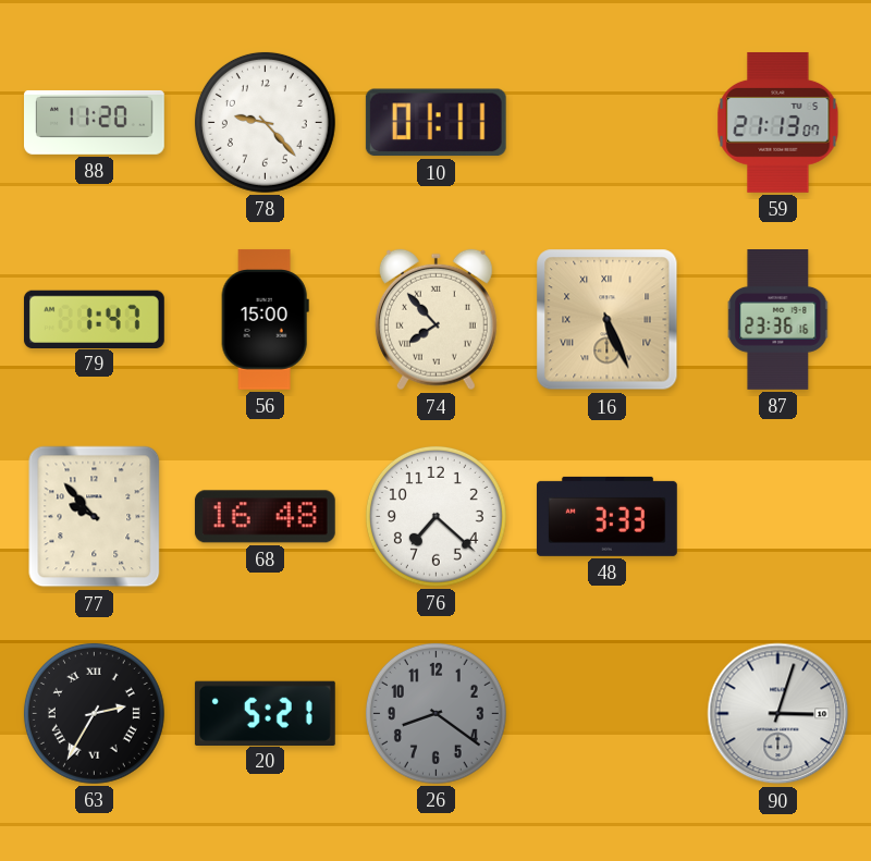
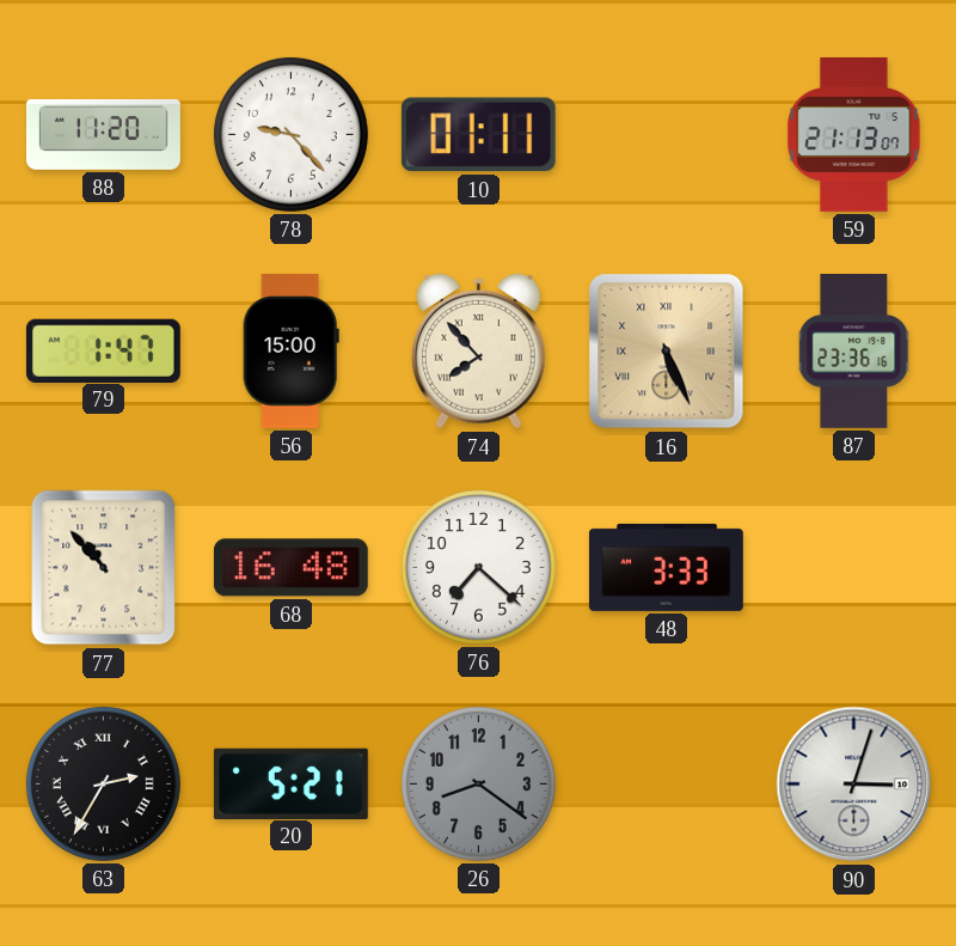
77: 9:53 -> 10:53
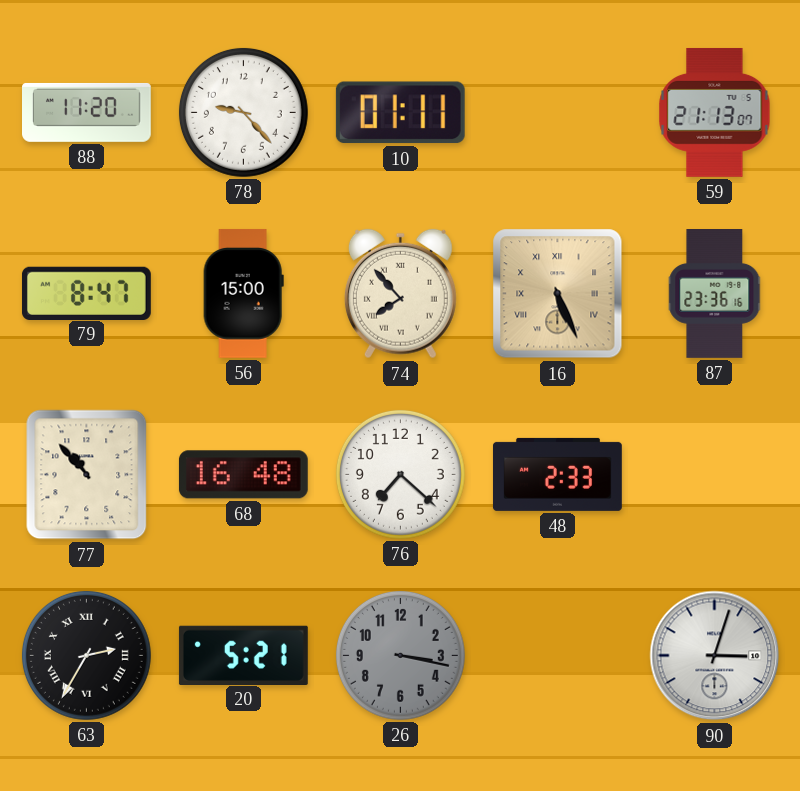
79: 1:47 -> 8:47
48: 3:33 -> 2:33
26: 8:21 -> 3:17
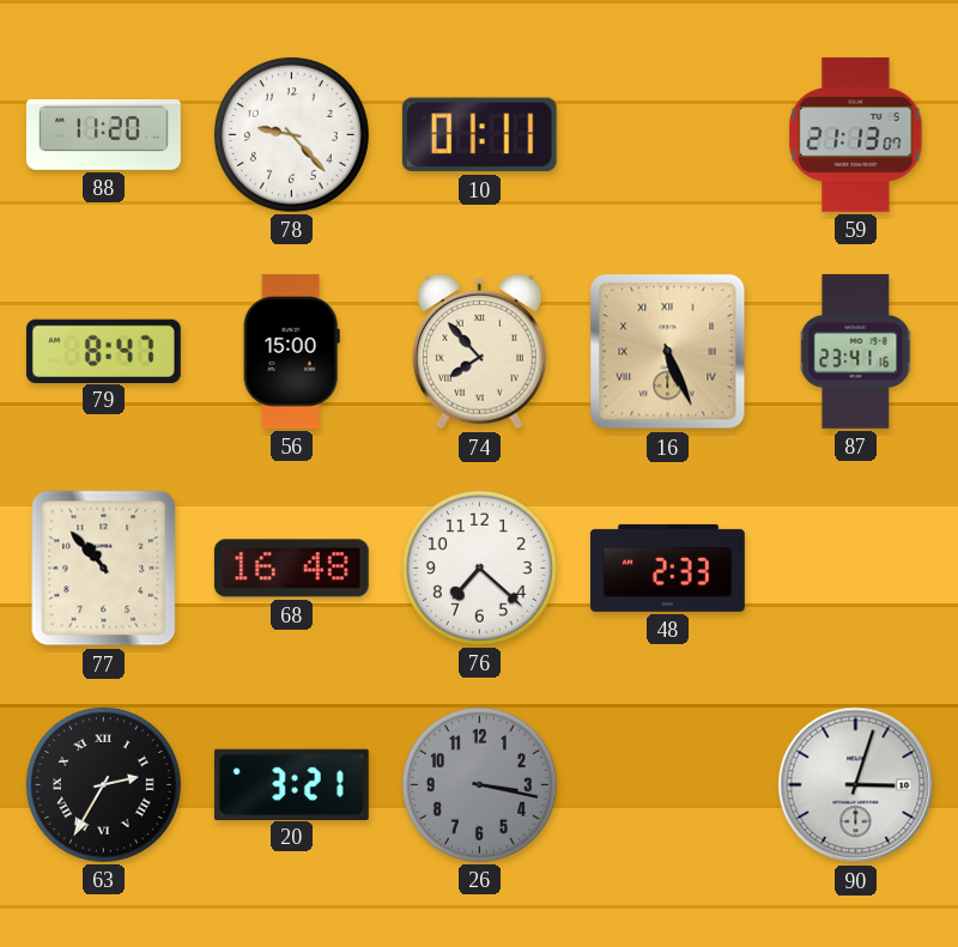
87: 23:36 -> 23:41
20: 5:21 -> 3:21
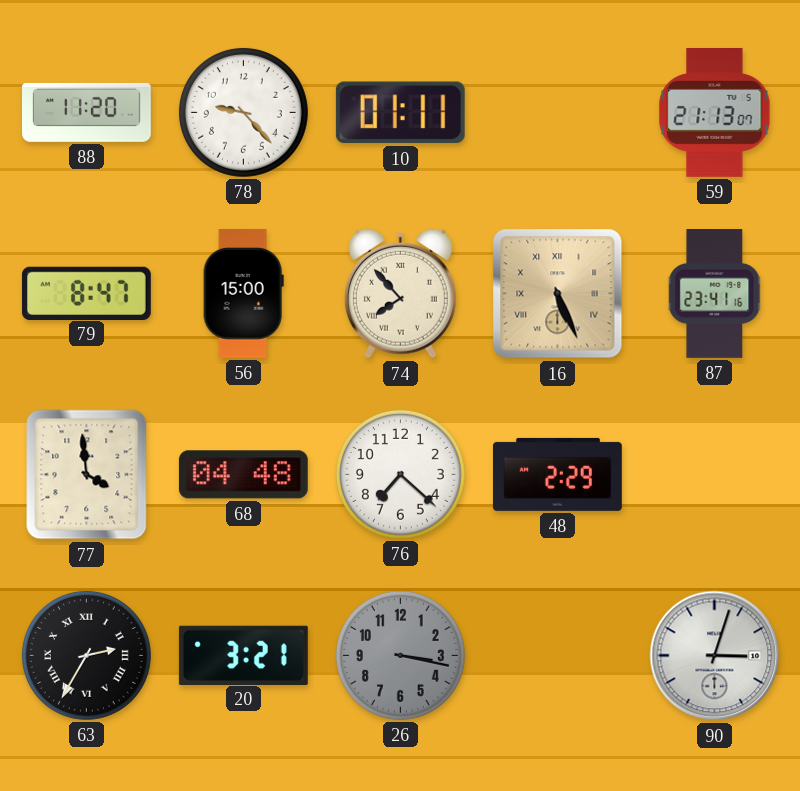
77: 10:53 -> 3:59
68: 16:48 -> 04:48
48: 2:33 -> 2:29
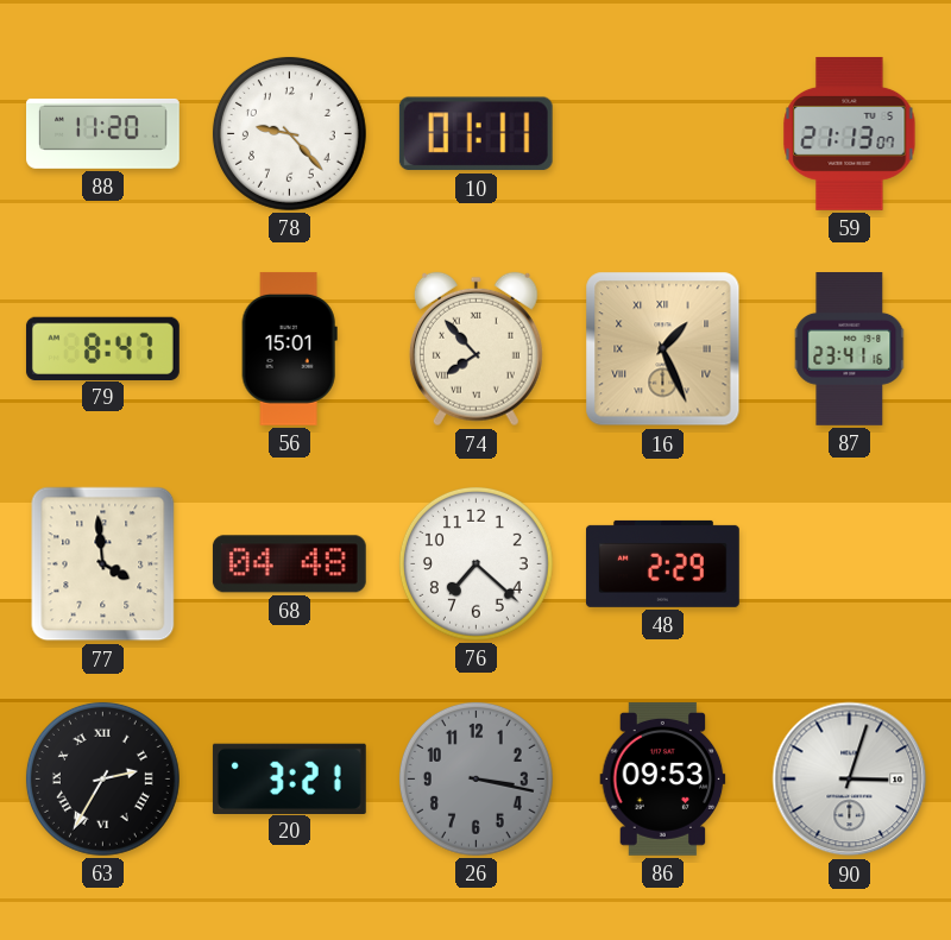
56: 15:00 -> 15:01
16: 5:26 -> 1:26
86: none -> 09:53
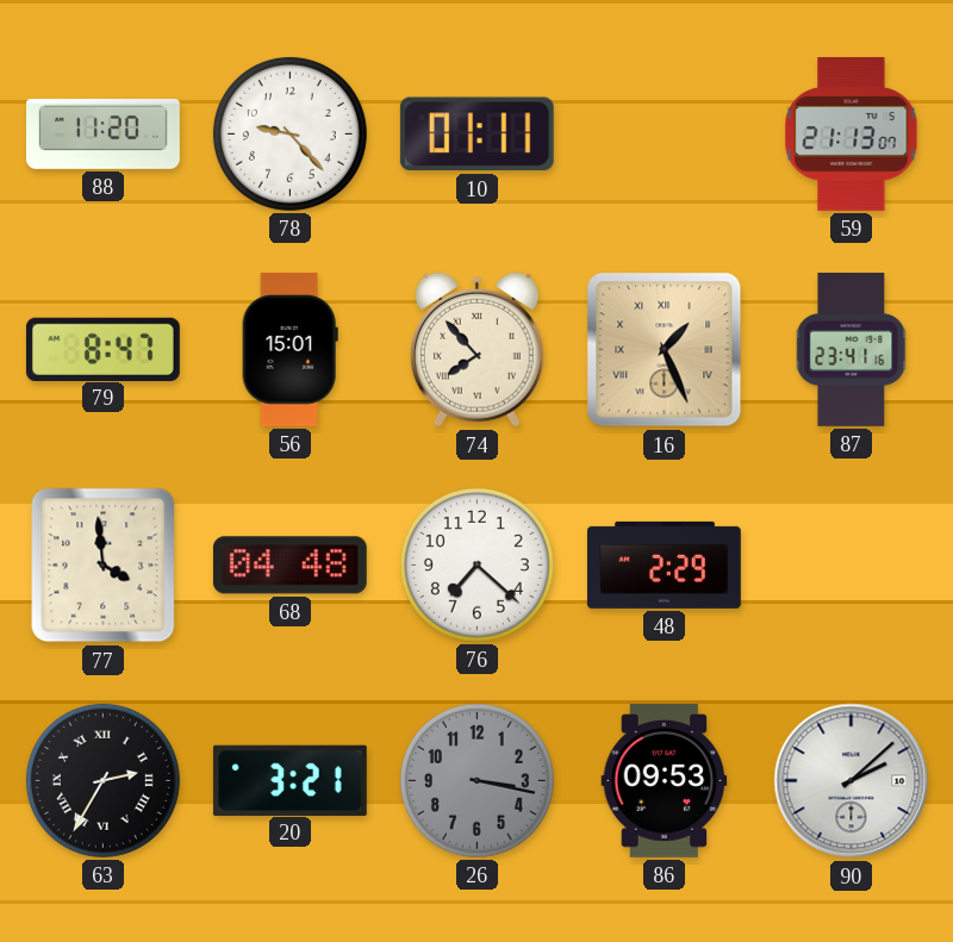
90: 3:03 -> 2:08
